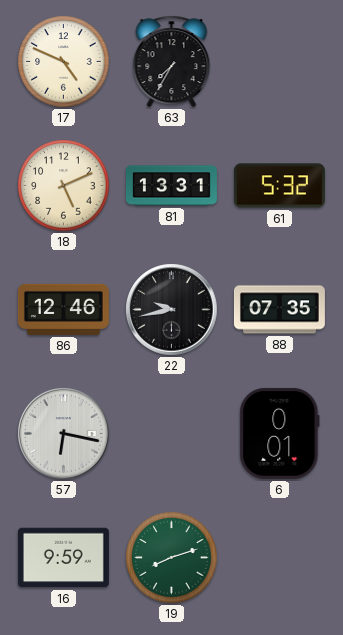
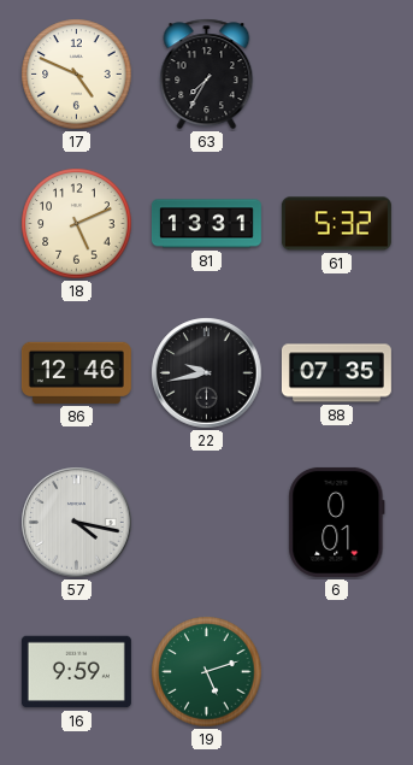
57: 6:17 -> 4:17
19: 8:12 -> 5:12
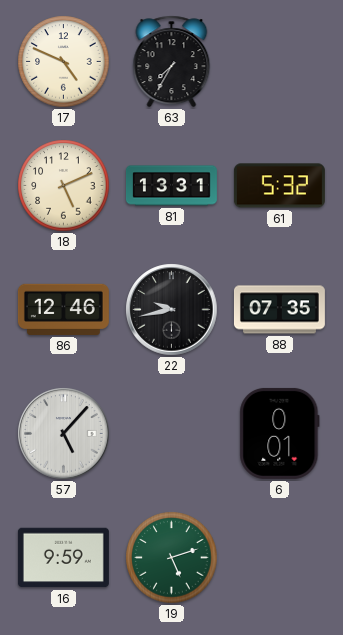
57: 4:17 -> 5:07
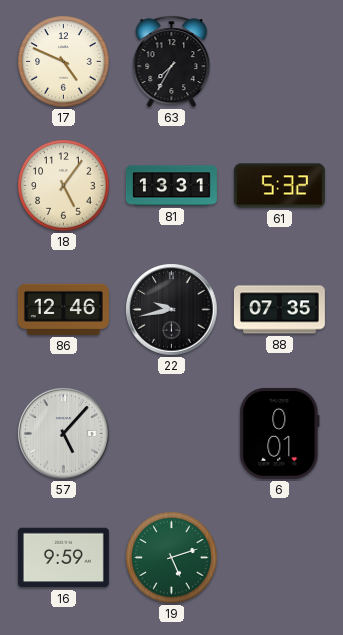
18: 5:11 -> 5:06
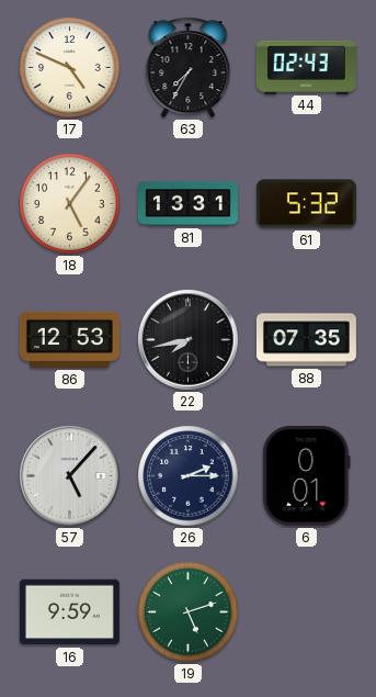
44: none -> 02:43
86: 12:46 -> 12:53
22: 9:43 -> 7:43
26: none -> 2:15
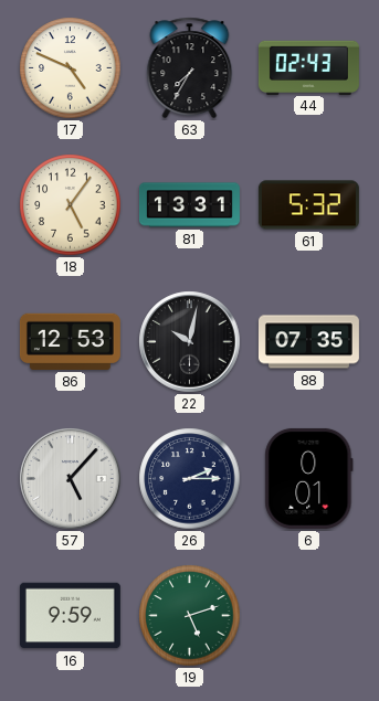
22: 7:43 -> 10:02
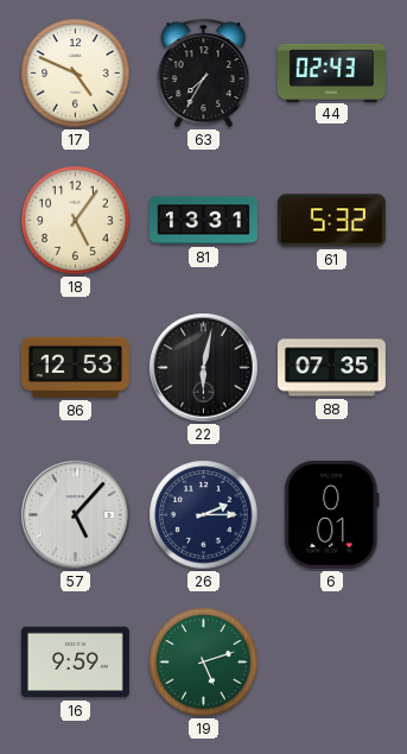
22: 10:02 -> 6:02
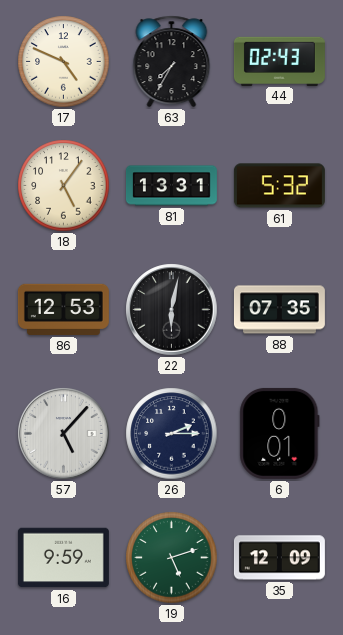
35: none -> 12:09
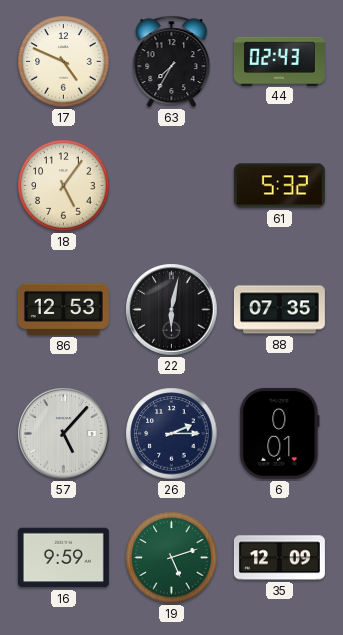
81: 13:31 -> none
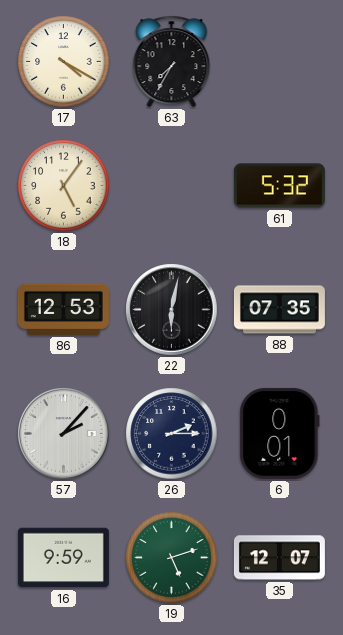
17: 4:49 -> 4:20
44: 02:43 -> none
57: 5:07 -> 2:07
35: 12:09 -> 12:07
